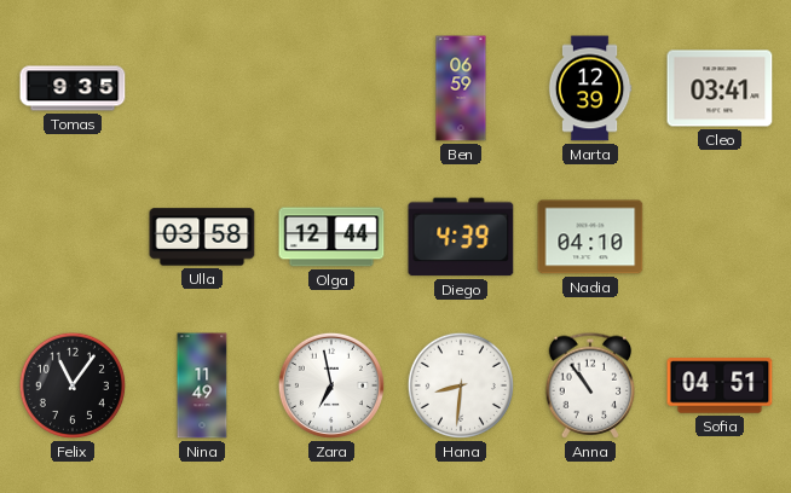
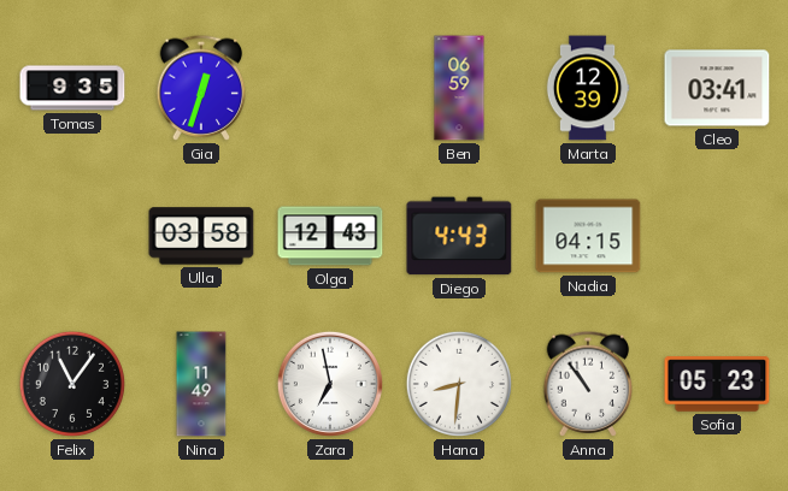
Gia: none -> 12:33
Olga: 12:44 -> 12:43
Diego: 4:39 -> 4:43
Nadia: 04:10 -> 04:15
Sofia: 04:51 -> 05:23
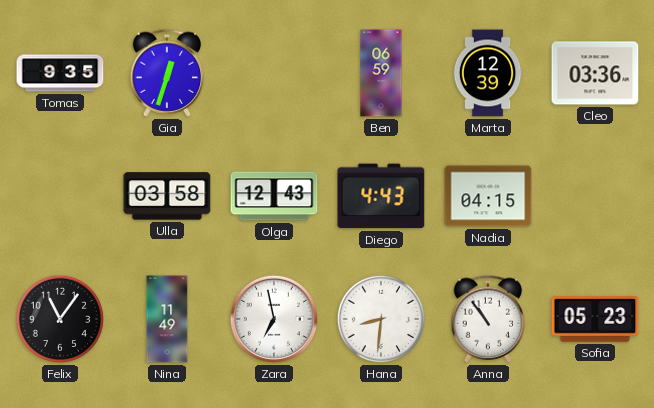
Cleo: 03:41 -> 03:36
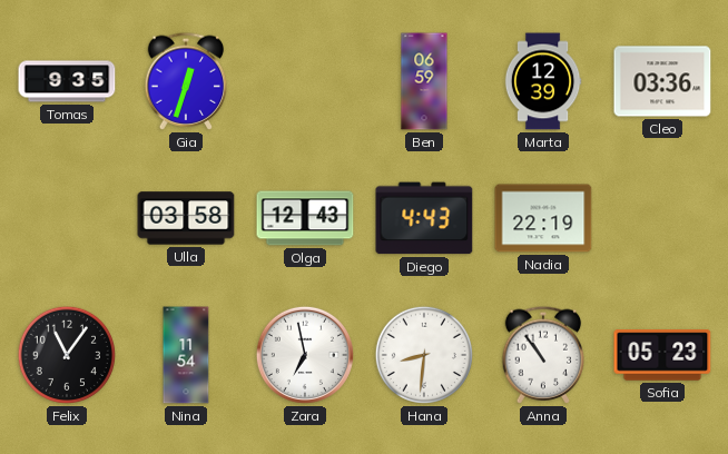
Nadia: 04:15 -> 22:19
Nina: 11:49 -> 11:54
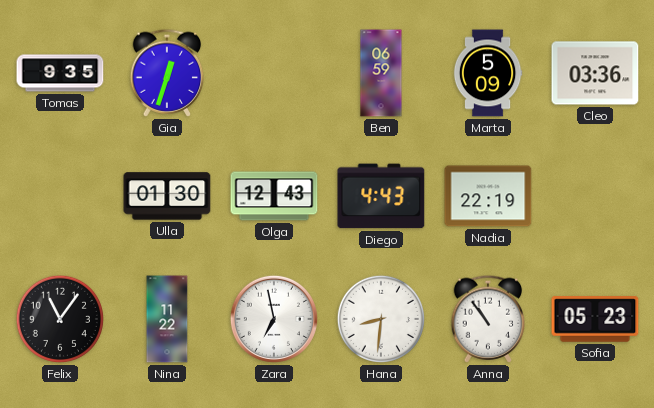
Marta: 12:39 -> 5:09
Ulla: 03:58 -> 01:30
Nina: 11:54 -> 11:22
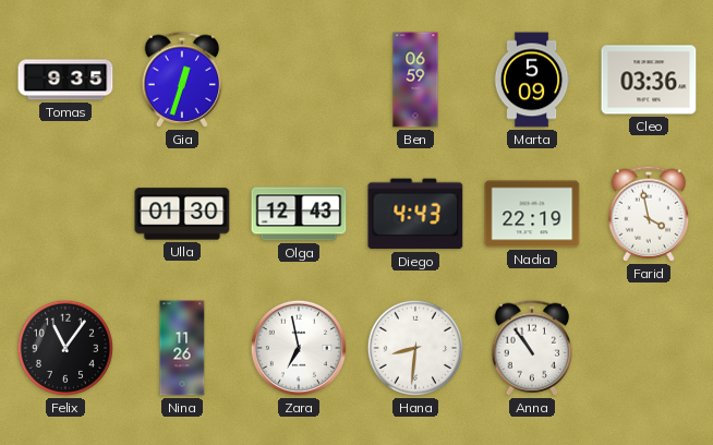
Farid: none -> 3:58
Nina: 11:22 -> 11:26
Sofia: 05:23 -> none
